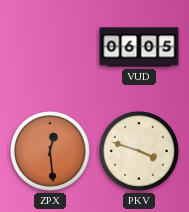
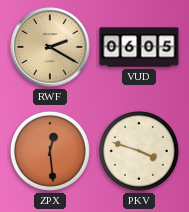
RWF: none -> 2:20
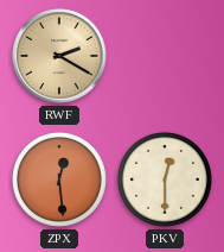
VUD: 06:05 -> none
PKV: 3:48 -> 12:30
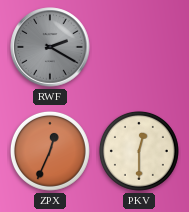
RWF dial: champagne -> grey
ZPX: 12:29 -> 12:34
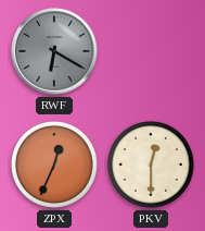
RWF: 2:20 -> 6:20
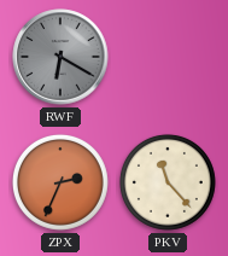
ZPX: 12:34 -> 2:34
PKV: 12:30 -> 11:23
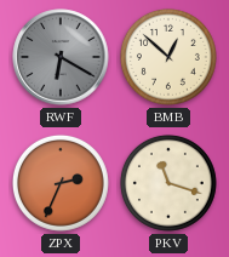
BMB: none -> 12:52
PKV: 11:23 -> 11:18
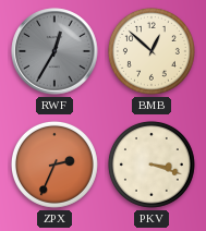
RWF: 6:20 -> 12:35
PKV: 11:18 -> 3:18
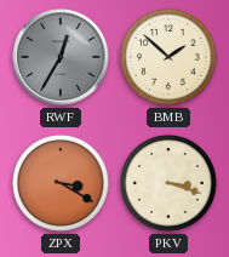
BMB: 12:52 -> 1:52
ZPX: 2:34 -> 3:20
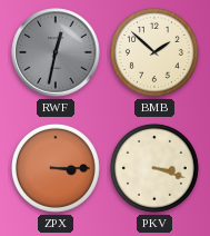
RWF: 12:35 -> 12:32
ZPX: 3:20 -> 3:15
